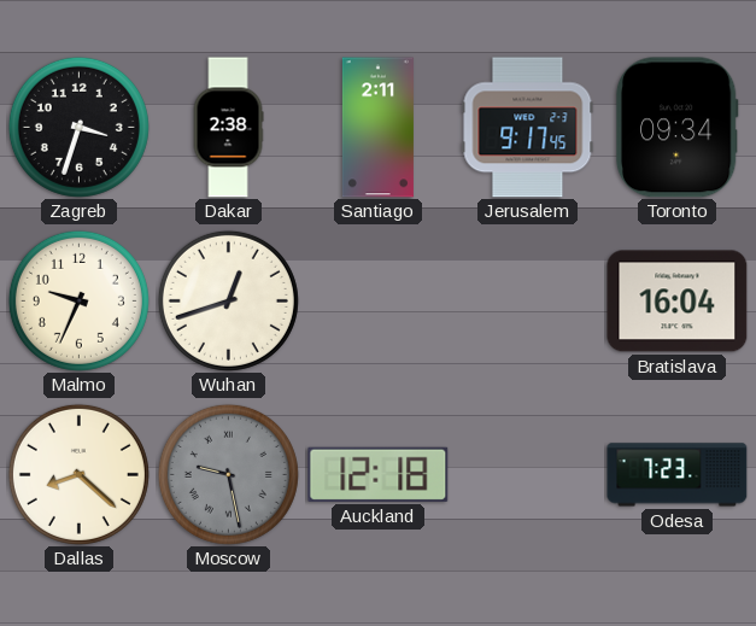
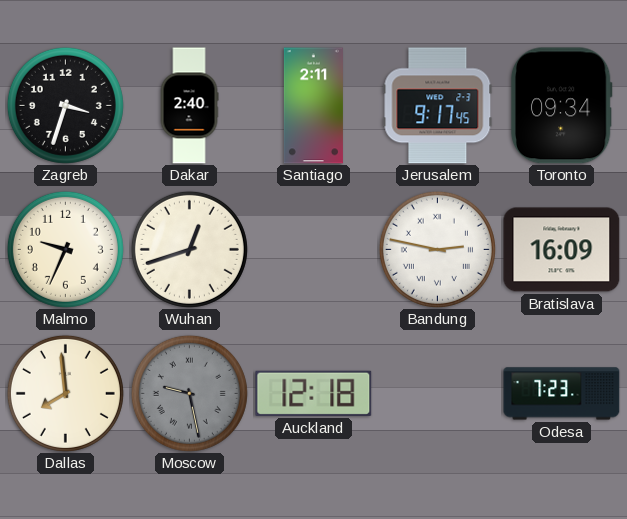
Dakar: 2:38 -> 2:40
Bandung: none -> 2:47
Bratislava: 16:04 -> 16:09
Dallas: 8:22 -> 7:59
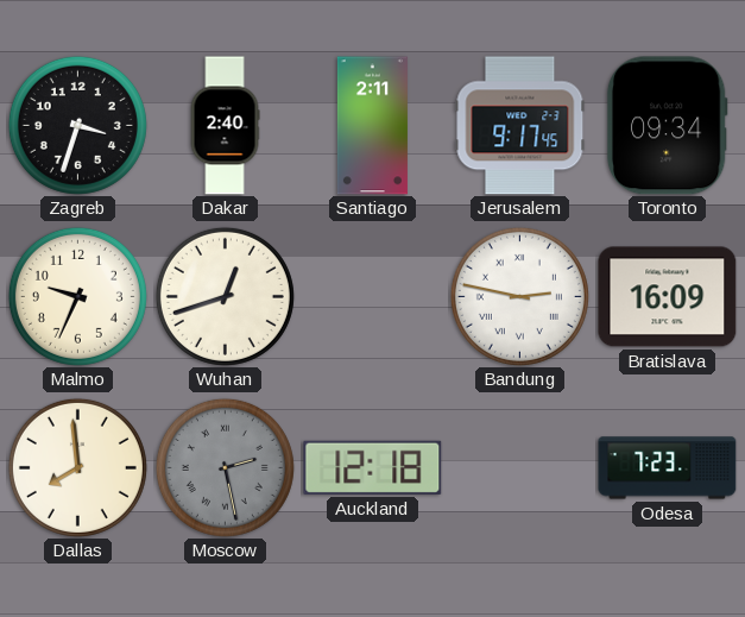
Moscow: 9:28 -> 2:28
